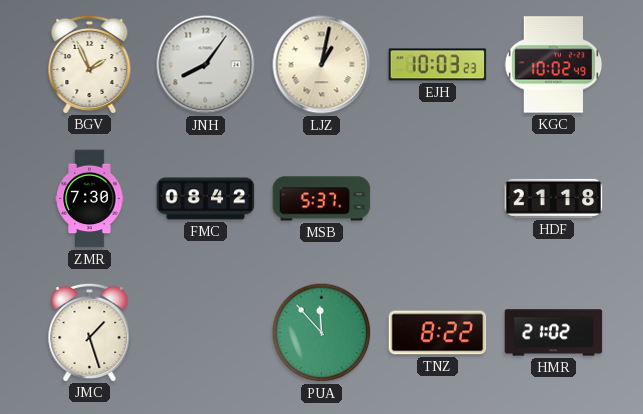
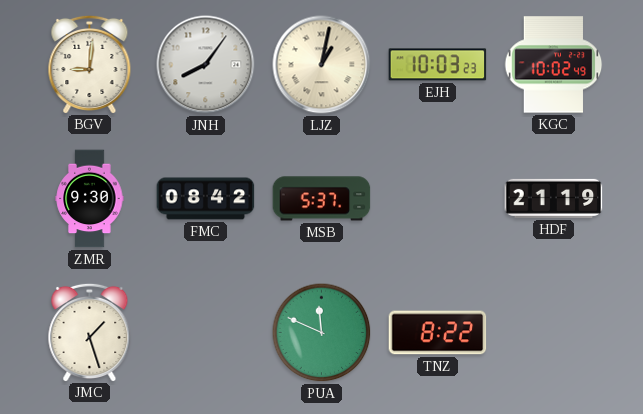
BGV: 1:56 -> 9:01
ZMR: 7:30 -> 9:30
HDF: 21:18 -> 21:19
PUA: 11:53 -> 11:49
HMR: 21:02 -> none
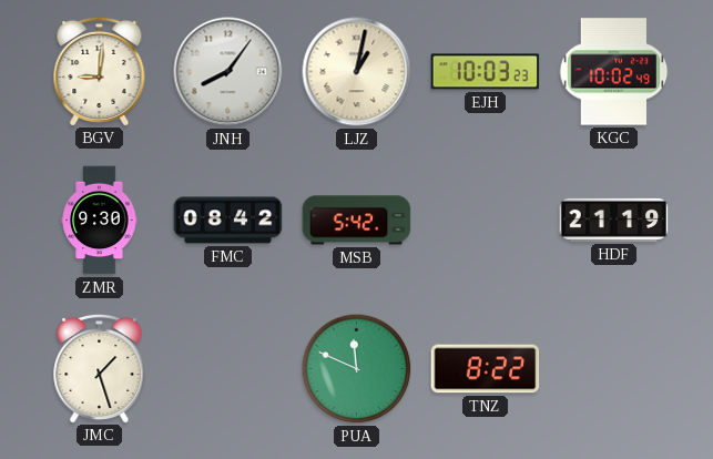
MSB: 5:37 -> 5:42
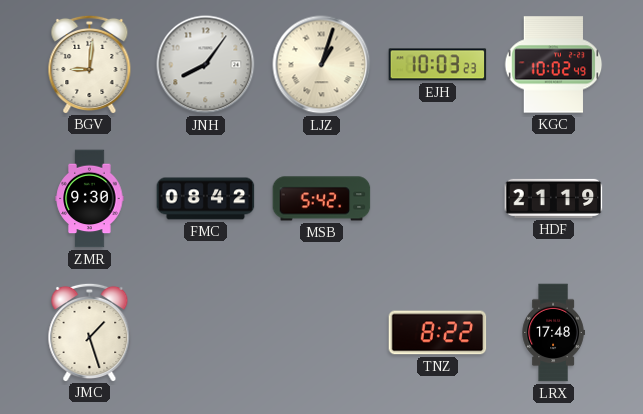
LJZ: 1:02 -> 1:03
PUA: 11:49 -> none
LRX: none -> 17:48
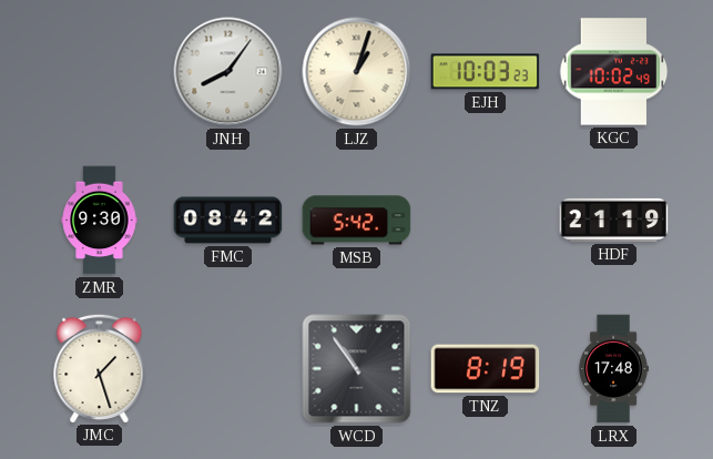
BGV: 9:01 -> none
WCD: none -> 10:54
TNZ: 8:22 -> 8:19
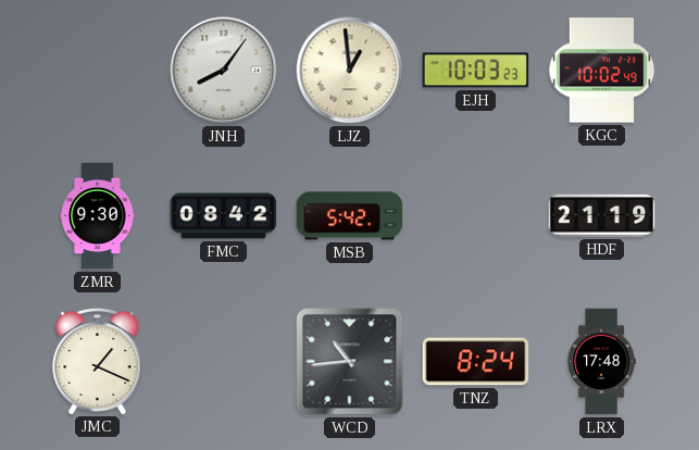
LJZ: 1:03 -> 12:59
JMC: 1:27 -> 1:19
WCD: 10:54 -> 10:44
TNZ: 8:19 -> 8:24
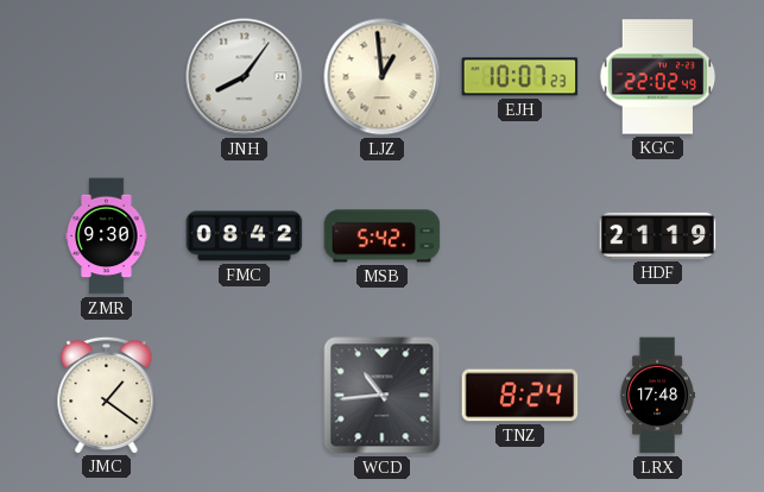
EJH: 10:03 -> 10:07
KGC: 10:02 -> 22:02
JMC: 1:19 -> 1:21
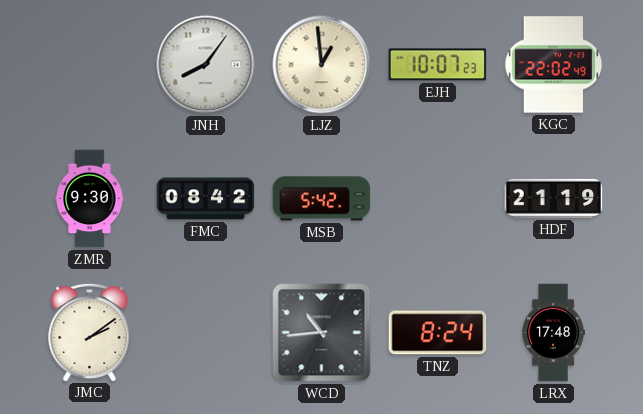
JMC: 1:21 -> 2:09
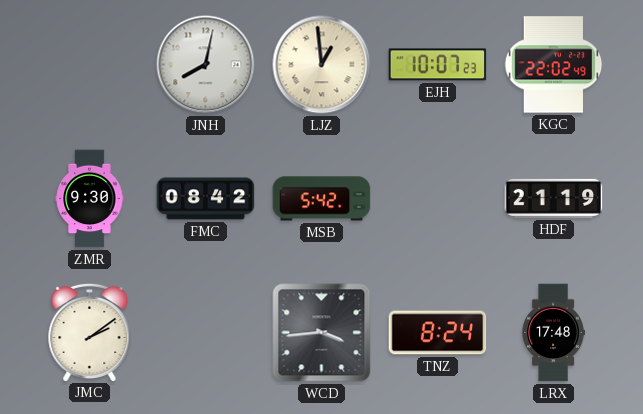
JNH: 8:06 -> 8:02
WCD: 10:44 -> 3:44
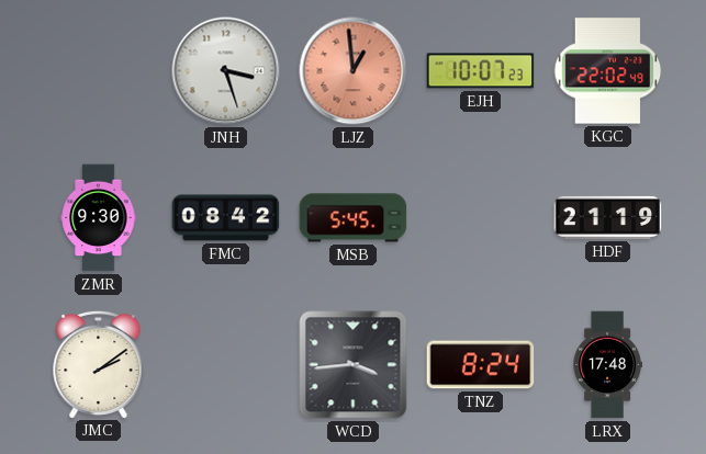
JNH: 8:02 -> 3:27
LJZ dial: cream -> salmon
MSB: 5:42 -> 5:45
